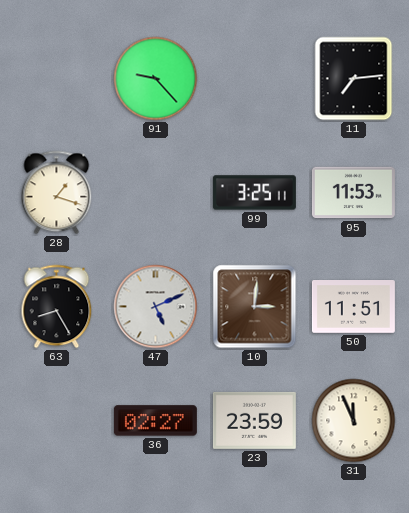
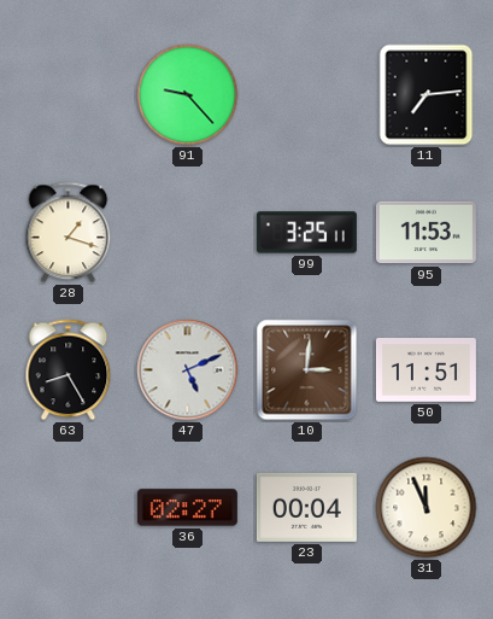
23: 23:59 -> 00:04
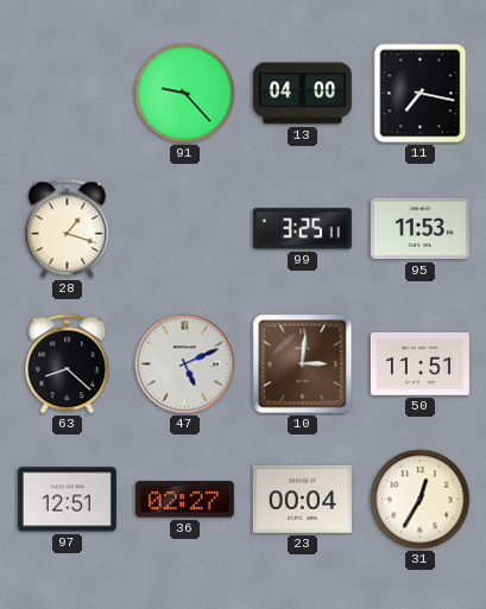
13: none -> 04:00
11: 7:14 -> 7:17
63: 8:25 -> 8:22
97: none -> 12:51
31: 11:56 -> 12:35
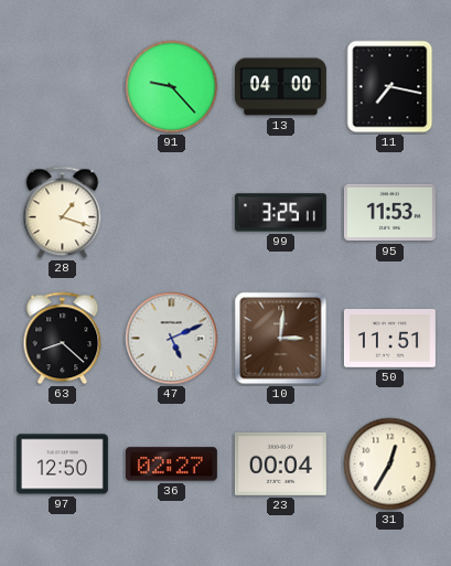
97: 12:51 -> 12:50
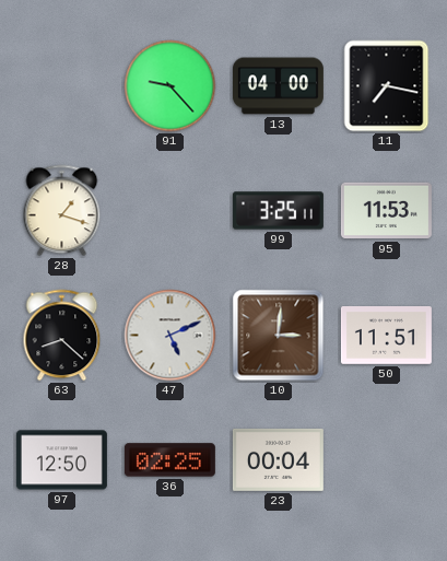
36: 02:27 -> 02:25
31: 12:35 -> none
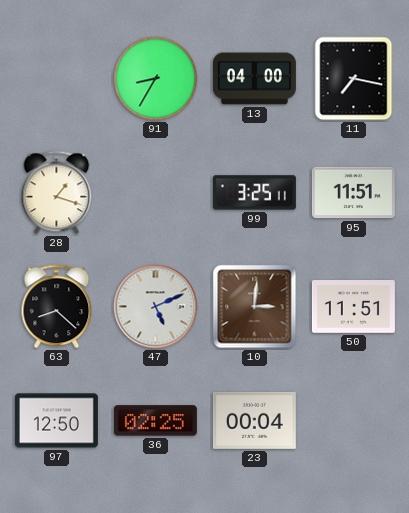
91: 9:23 -> 8:35
95: 11:53 -> 11:51
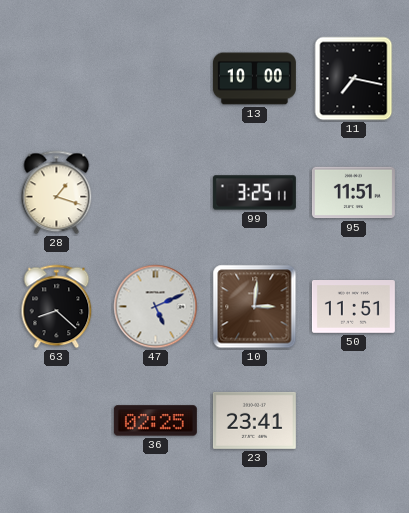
91: 8:35 -> none
13: 04:00 -> 10:00
97: 12:50 -> none
23: 00:04 -> 23:41
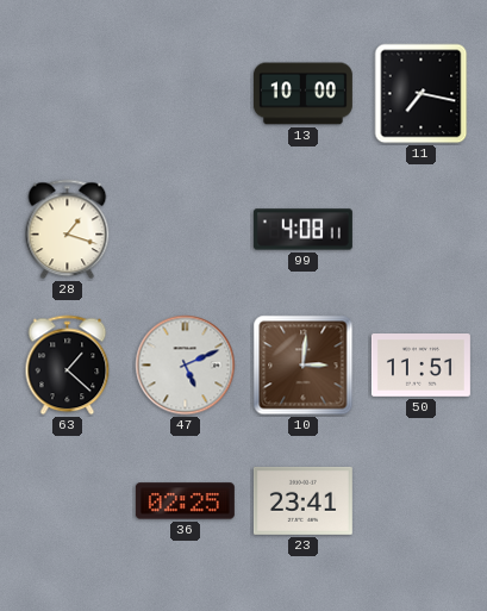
99: 3:25 -> 4:08
95: 11:51 -> none
63: 8:22 -> 1:22
